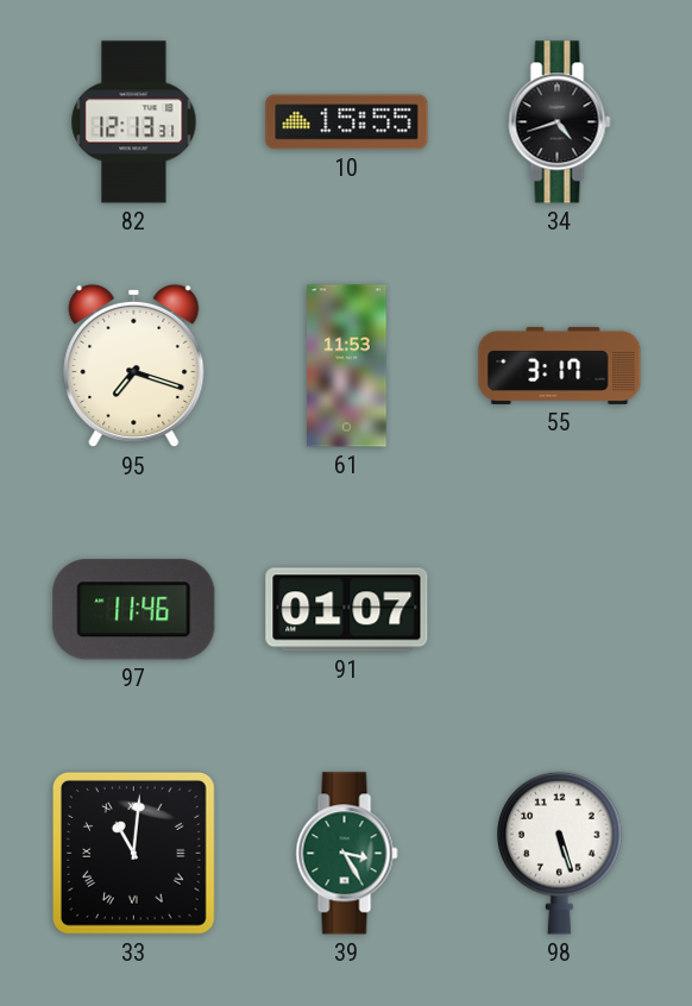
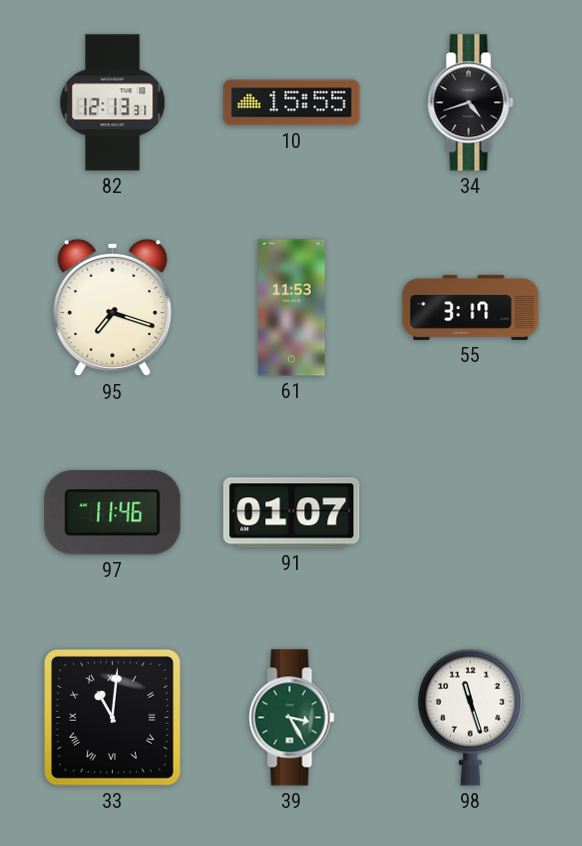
98: 5:27 -> 11:27
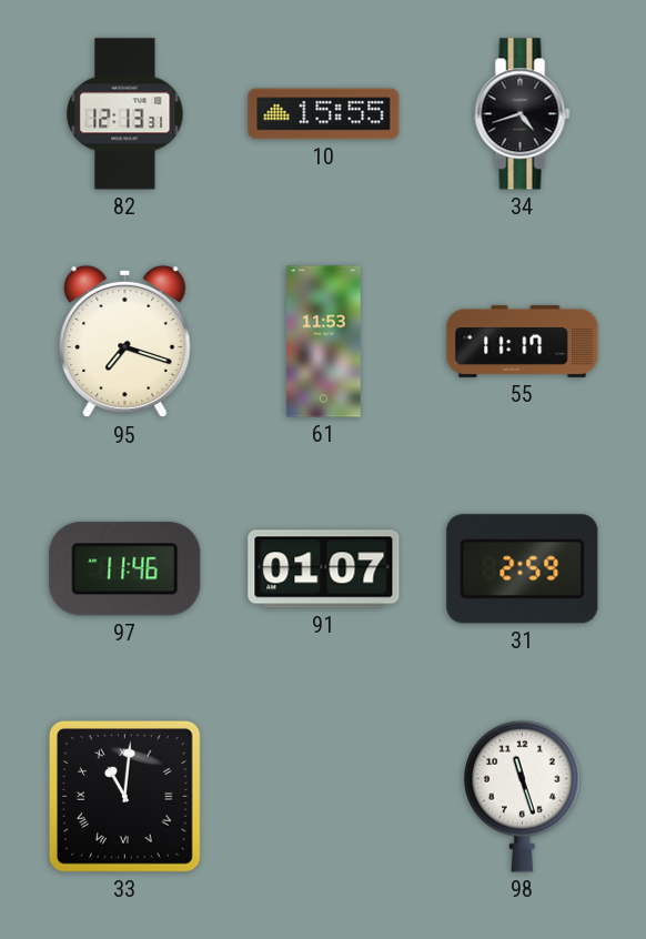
55: 3:17 -> 11:17
31: none -> 2:59
39: 3:25 -> none
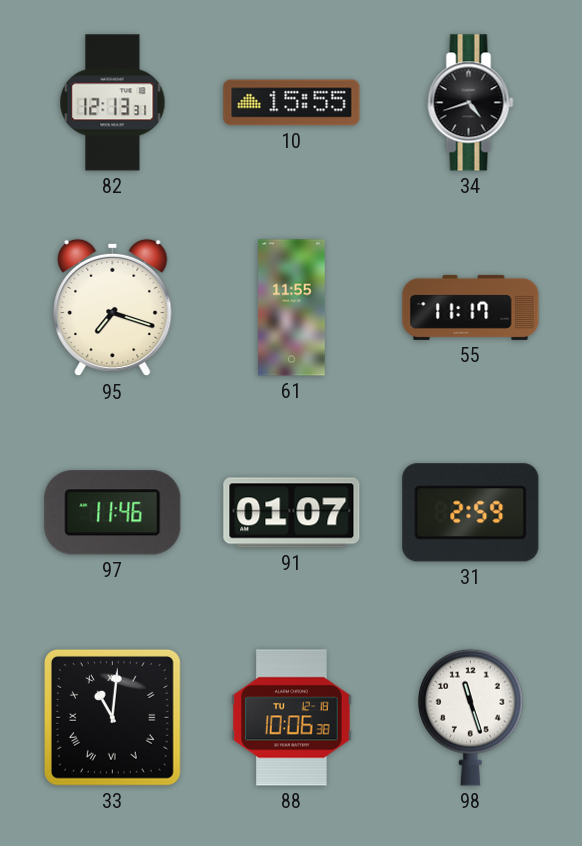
61: 11:53 -> 11:55
88: none -> 10:06
